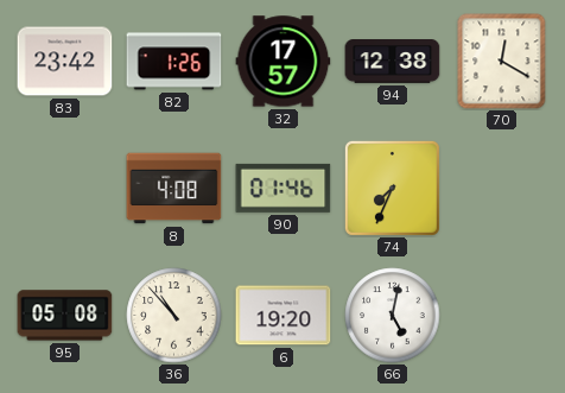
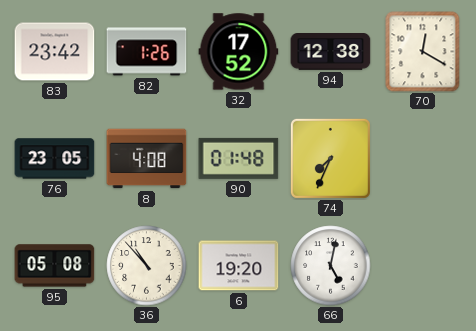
32: 17:57 -> 17:52
76: none -> 23:05
90: 01:46 -> 01:48
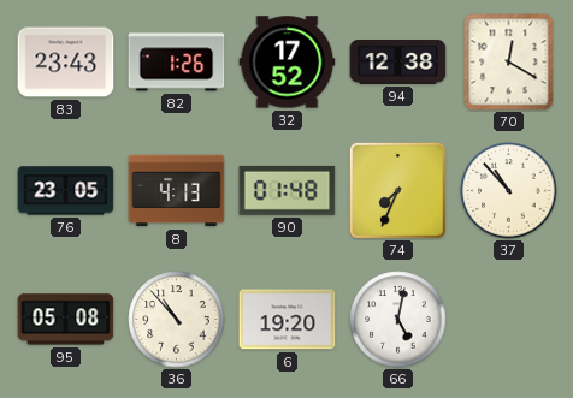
83: 23:42 -> 23:43
8: 4:08 -> 4:13
37: none -> 10:53
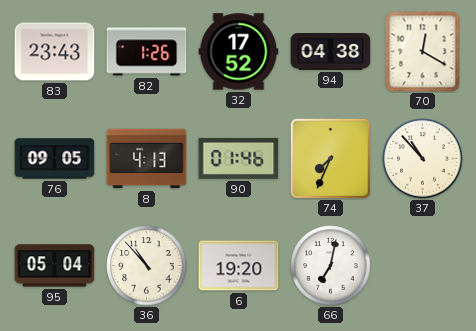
94: 12:38 -> 04:38
76: 23:05 -> 09:05
90: 01:48 -> 01:46
95: 05:08 -> 05:04
66: 5:02 -> 7:02
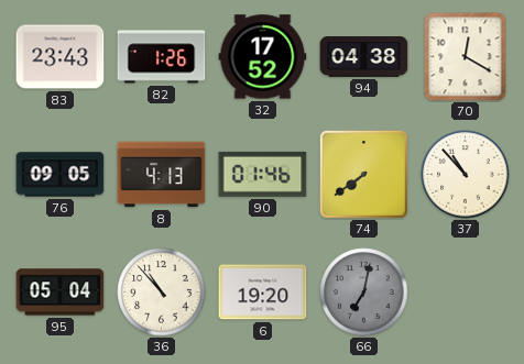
74: 7:34 -> 7:39
66 dial: white -> grey
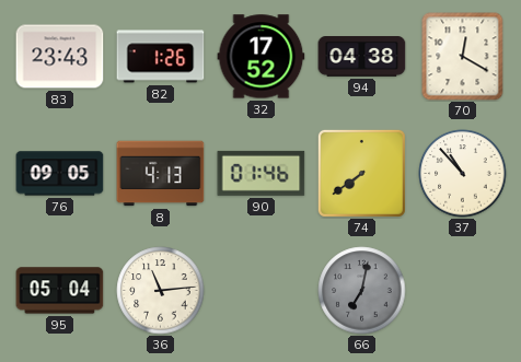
36: 10:53 -> 11:14
6: 19:20 -> none
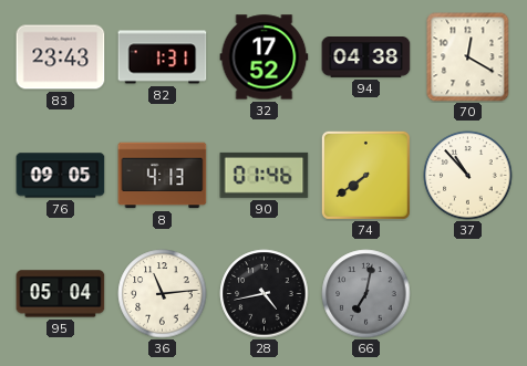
82: 1:26 -> 1:31
28: none -> 4:43
